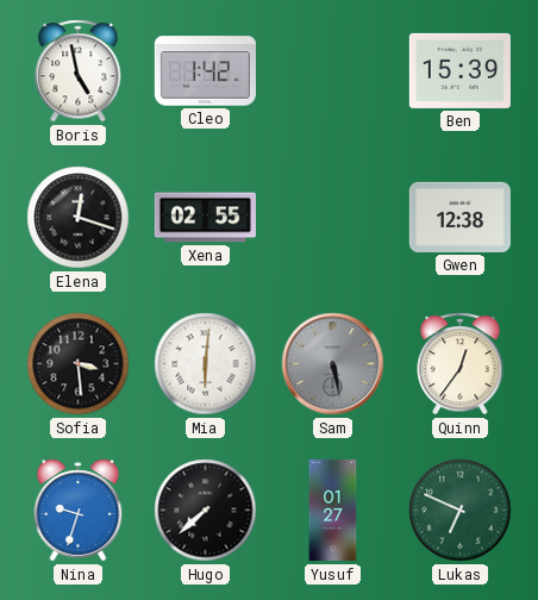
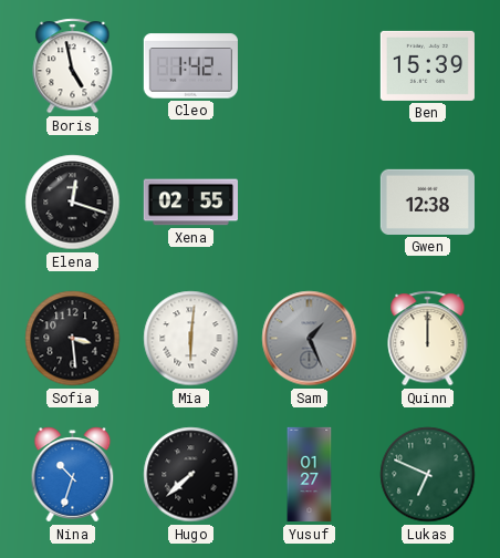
Sam: 5:28 -> 1:26
Quinn: 12:36 -> 12:00
Nina: 9:33 -> 10:33
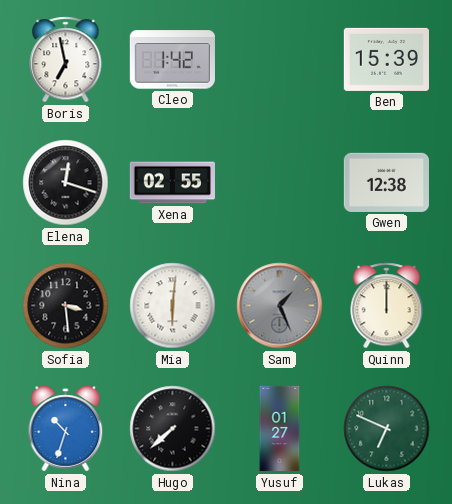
Boris: 4:58 -> 6:58
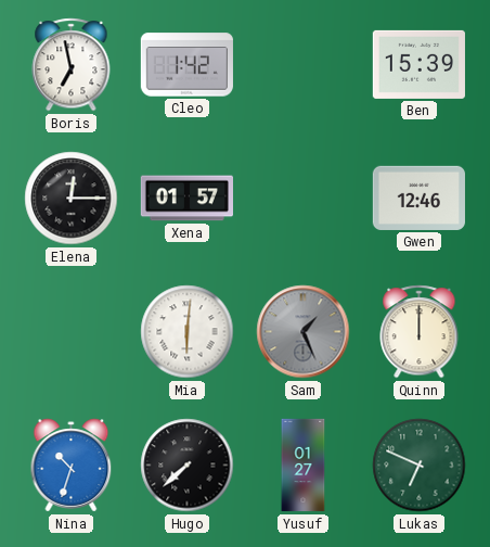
Elena: 12:18 -> 12:15
Xena: 02:55 -> 01:57
Gwen: 12:38 -> 12:46
Sofia: 3:29 -> none
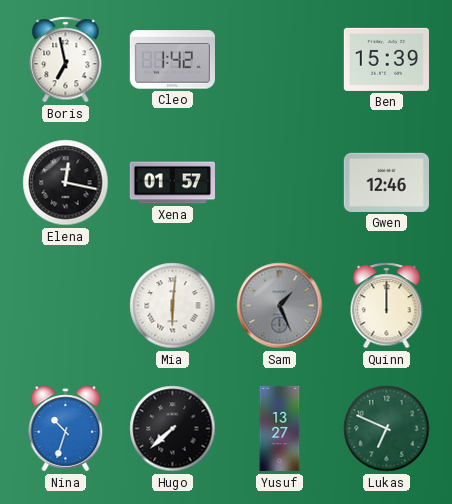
Elena: 12:15 -> 12:17
Yusuf: 01:27 -> 13:27
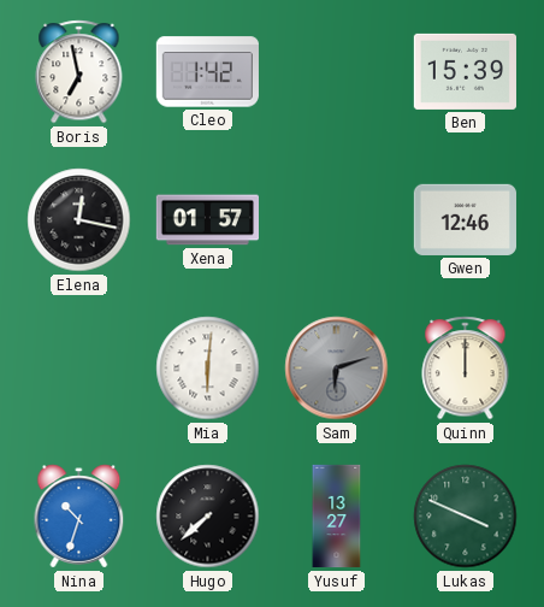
Sam: 1:26 -> 6:12
Lukas: 6:49 -> 3:49
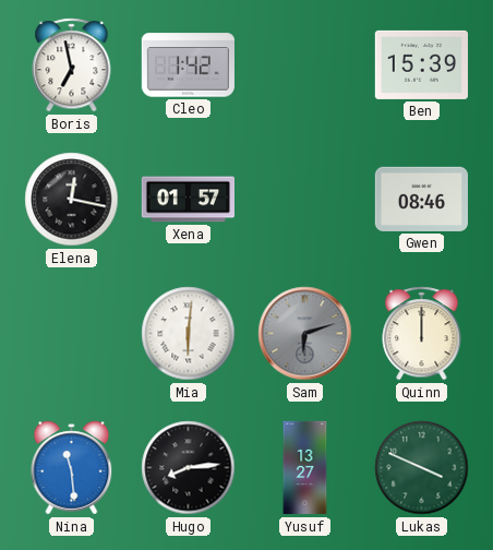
Gwen: 12:46 -> 08:46
Nina: 10:33 -> 11:29
Hugo: 7:38 -> 8:14
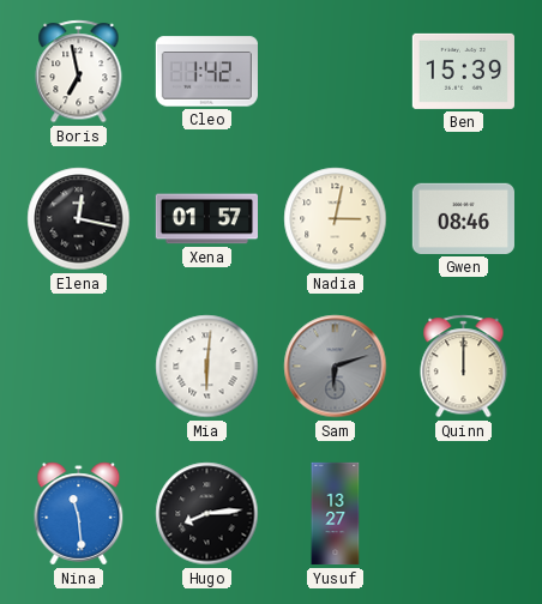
Nadia: none -> 3:02
Lukas: 3:49 -> none
